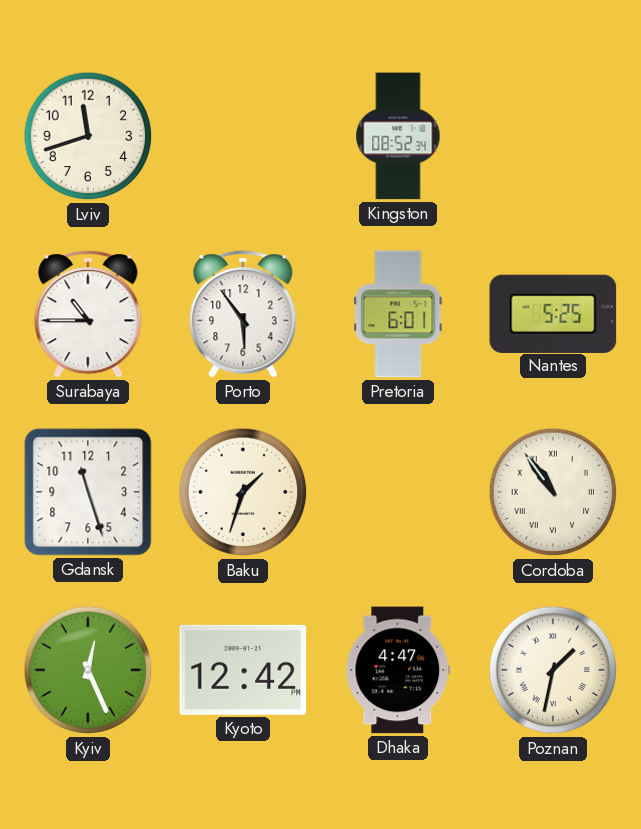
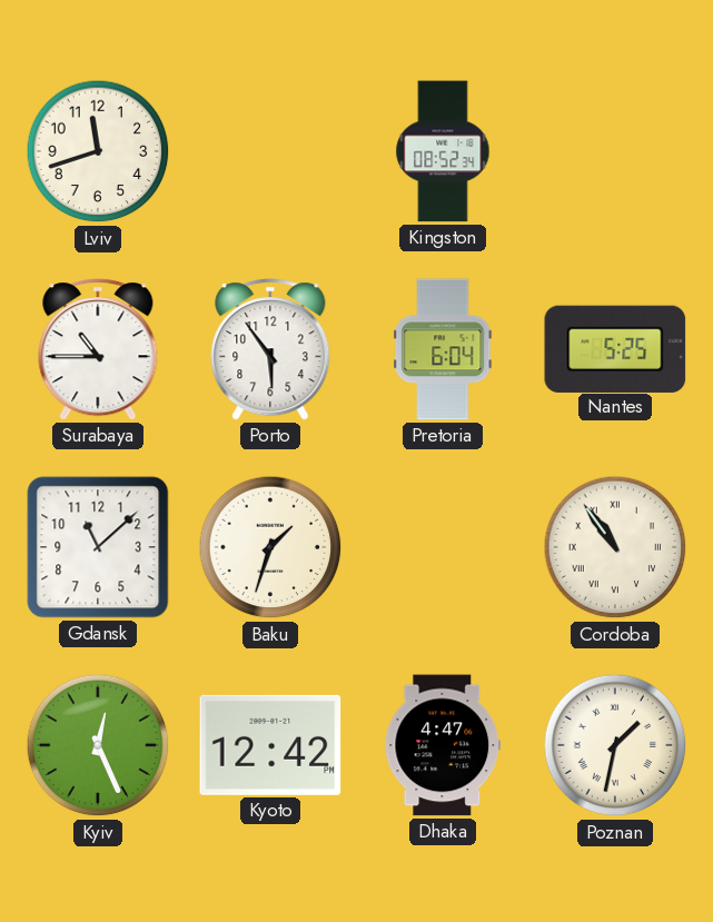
Pretoria: 6:01 -> 6:04
Gdansk: 11:27 -> 11:08
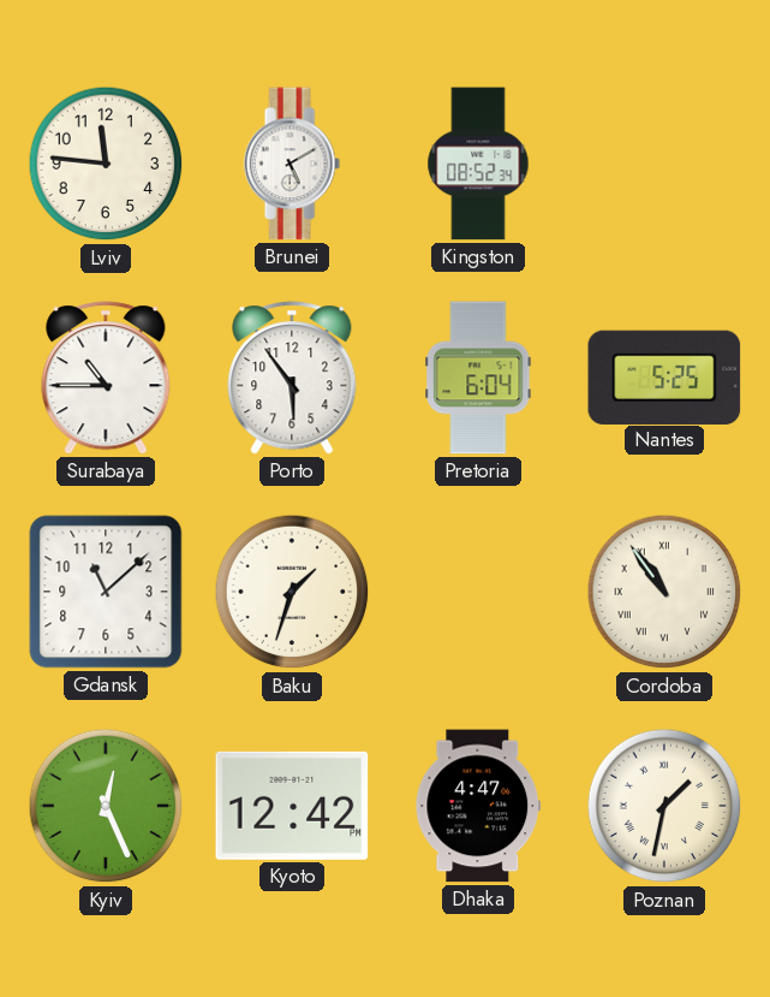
Lviv: 11:42 -> 11:46
Brunei: none -> 5:10
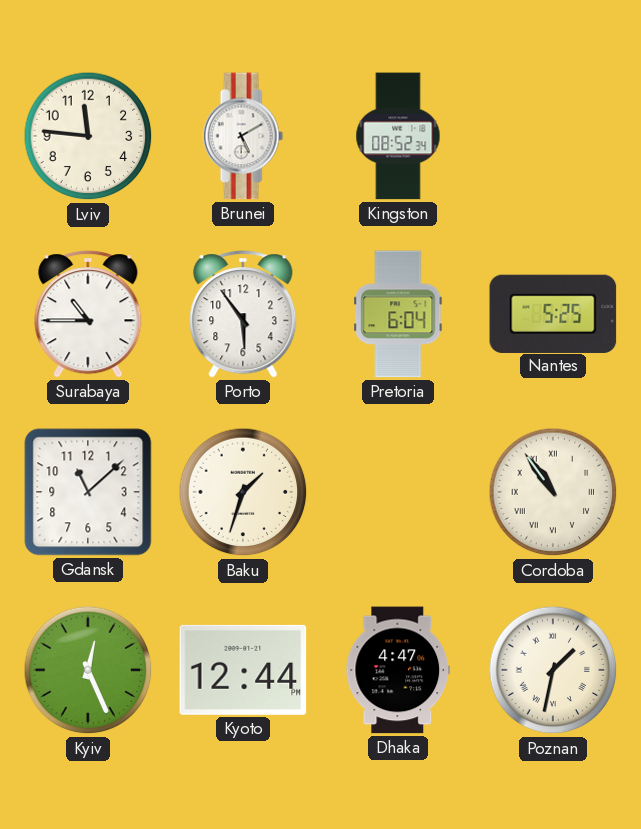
Kyoto: 12:42 -> 12:44
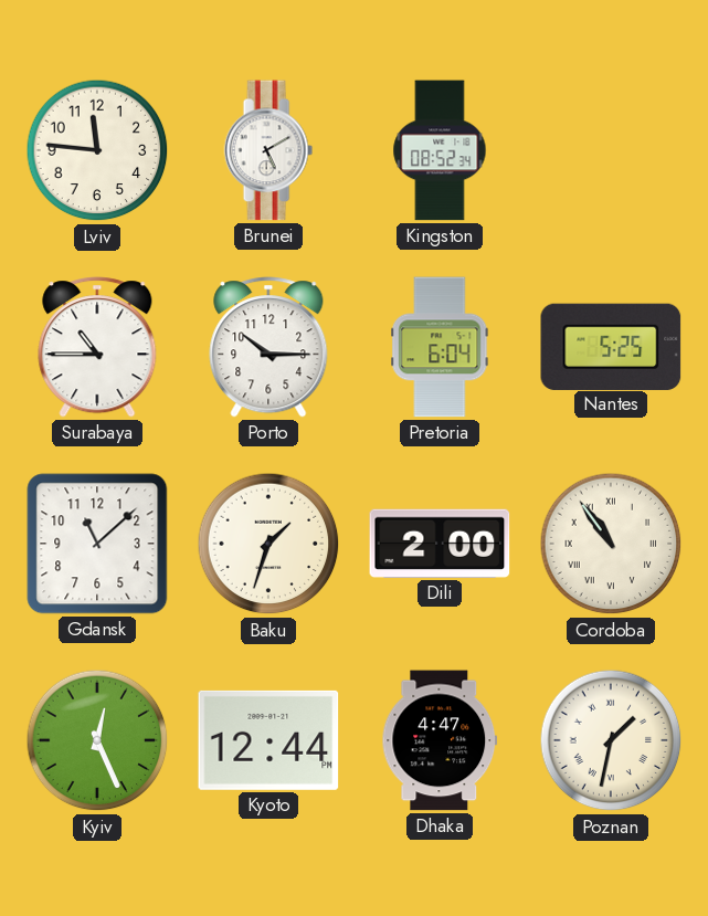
Porto: 5:54 -> 10:15
Dili: none -> 2:00
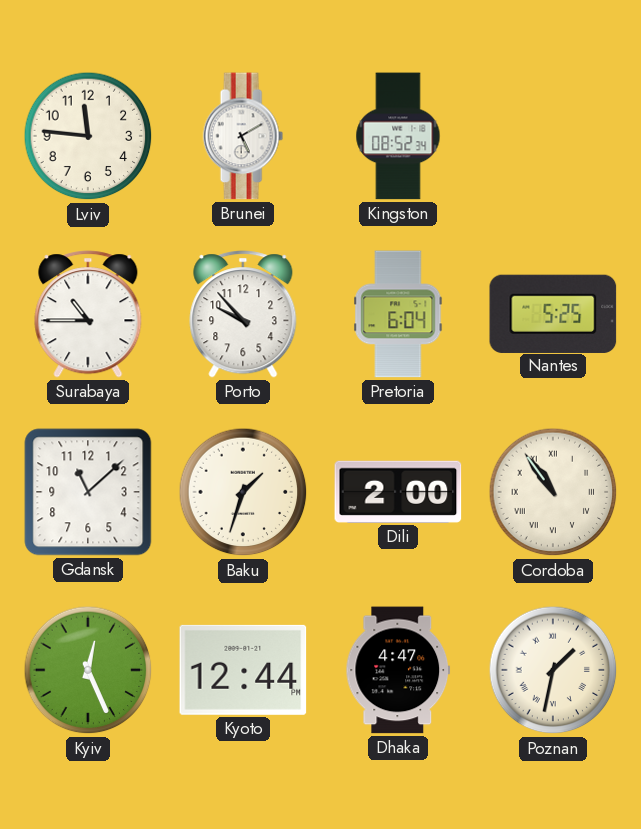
Porto: 10:15 -> 9:53
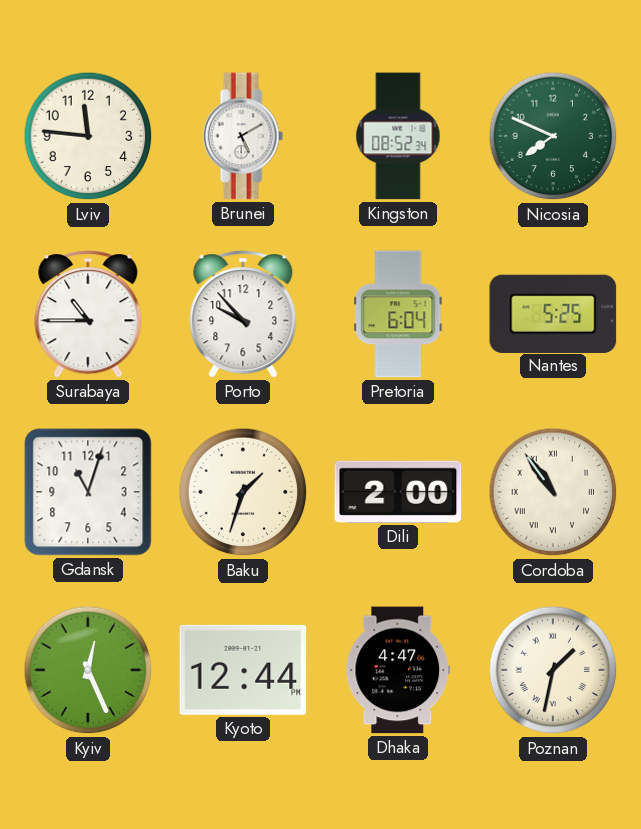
Nicosia: none -> 7:49
Gdansk: 11:08 -> 11:03
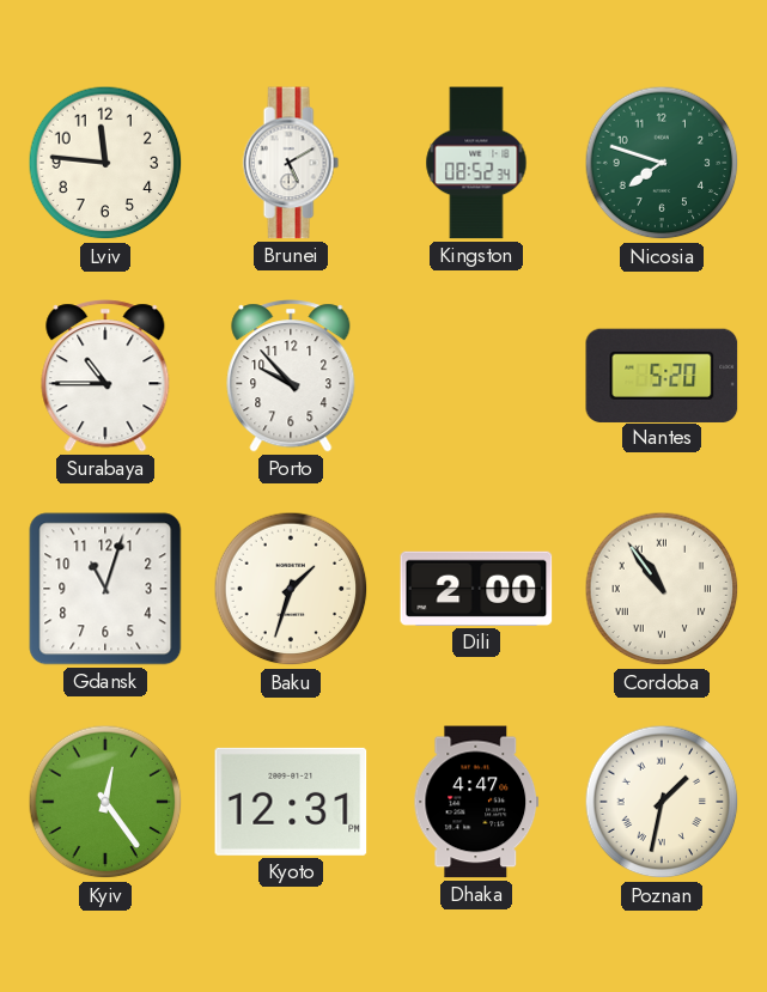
Nicosia: 7:49 -> 7:48
Pretoria: 6:04 -> none
Nantes: 5:25 -> 5:20
Kyiv: 12:26 -> 12:24
Kyoto: 12:44 -> 12:31
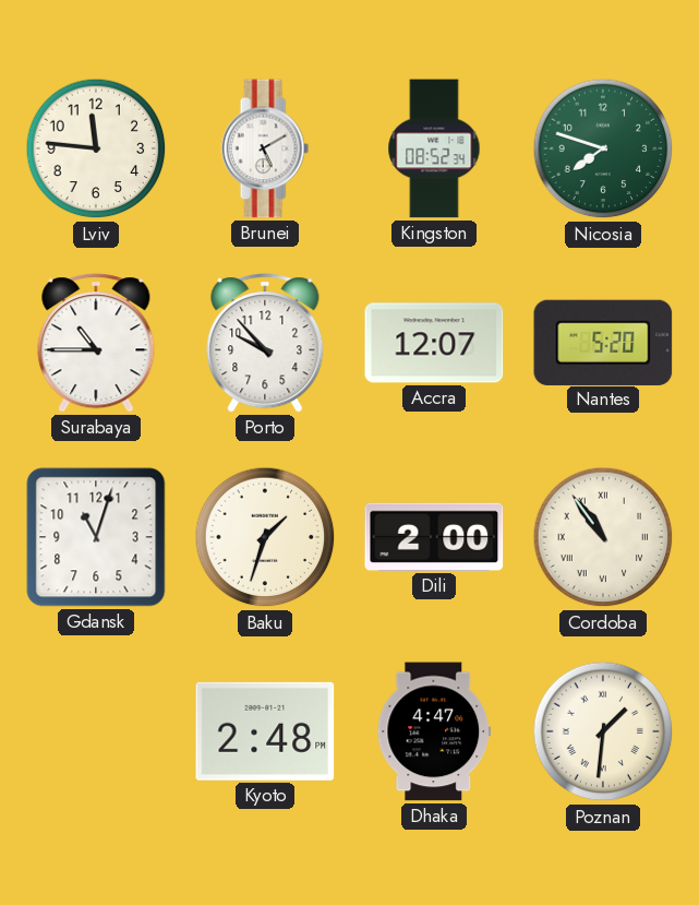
Accra: none -> 12:07
Kyiv: 12:24 -> none
Kyoto: 12:31 -> 2:48
Poznan: 1:32 -> 1:31
